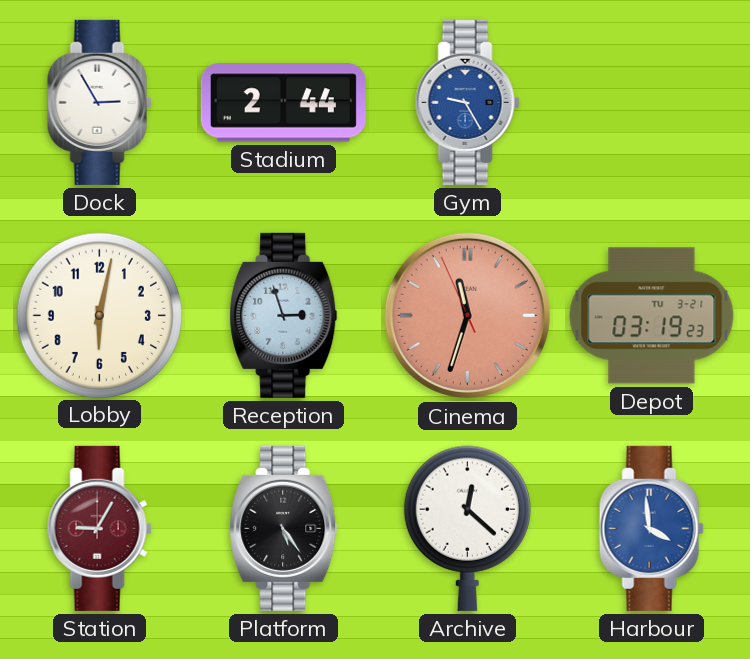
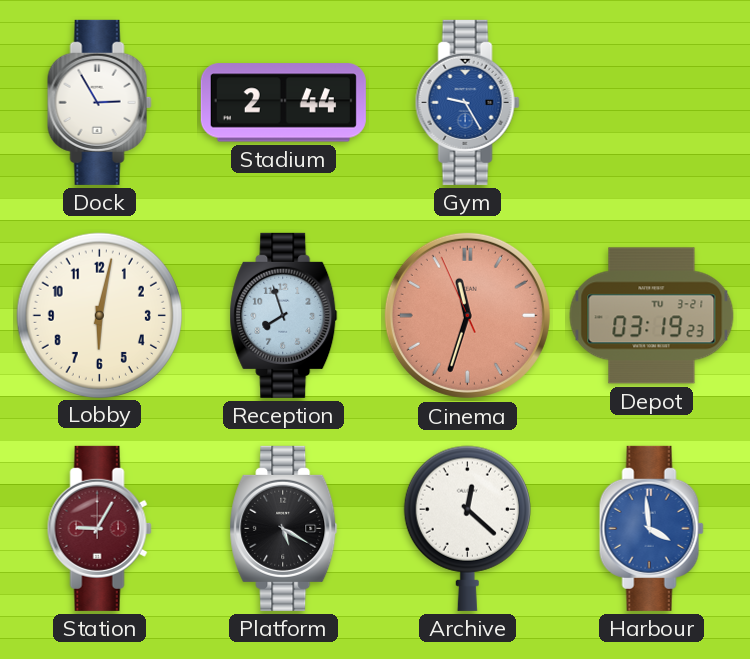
Reception: 2:57 -> 7:57
Platform: 5:24 -> 5:20
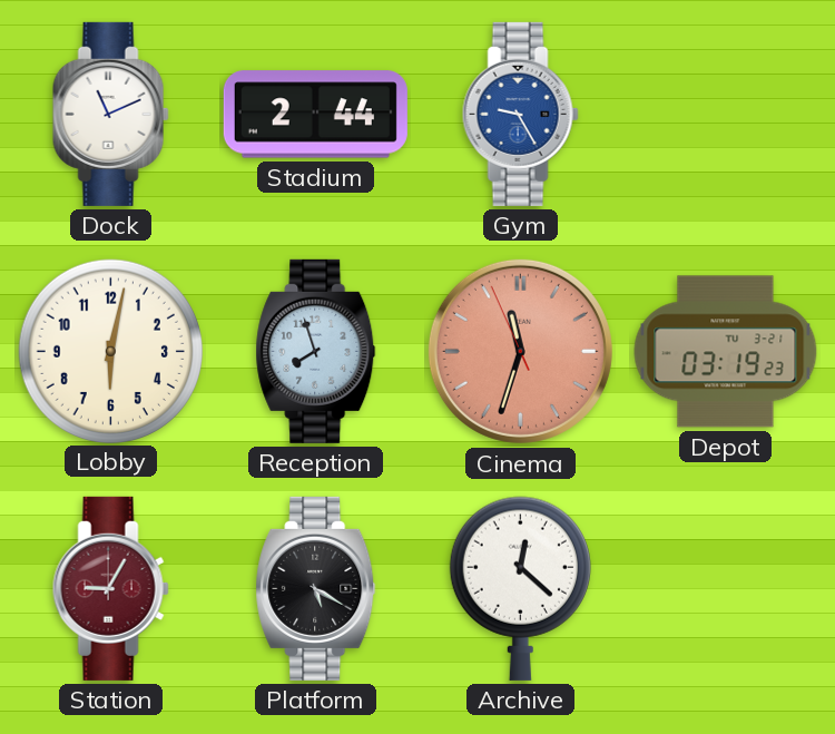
Dock: 2:55 -> 11:11
Harbour: 3:59 -> none
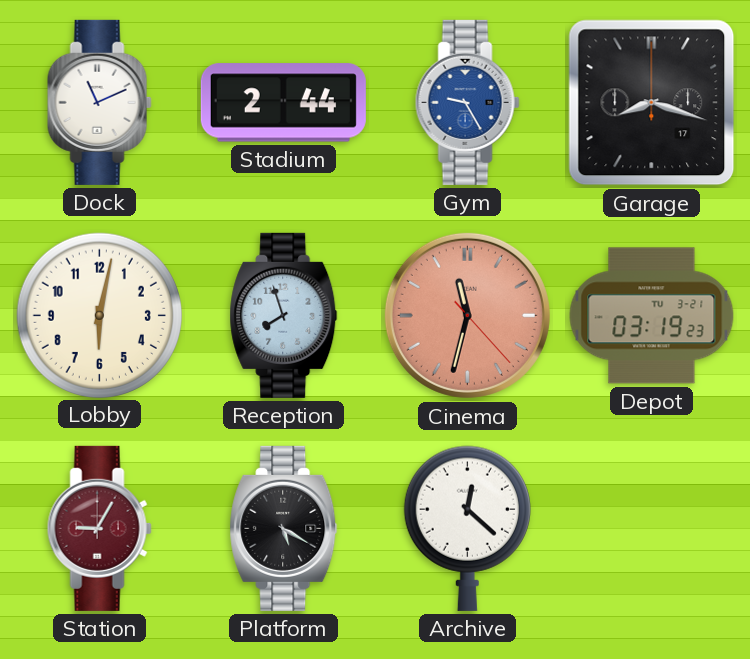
Garage: none -> 8:18
Cinema: 11:32:56 -> 11:32:23
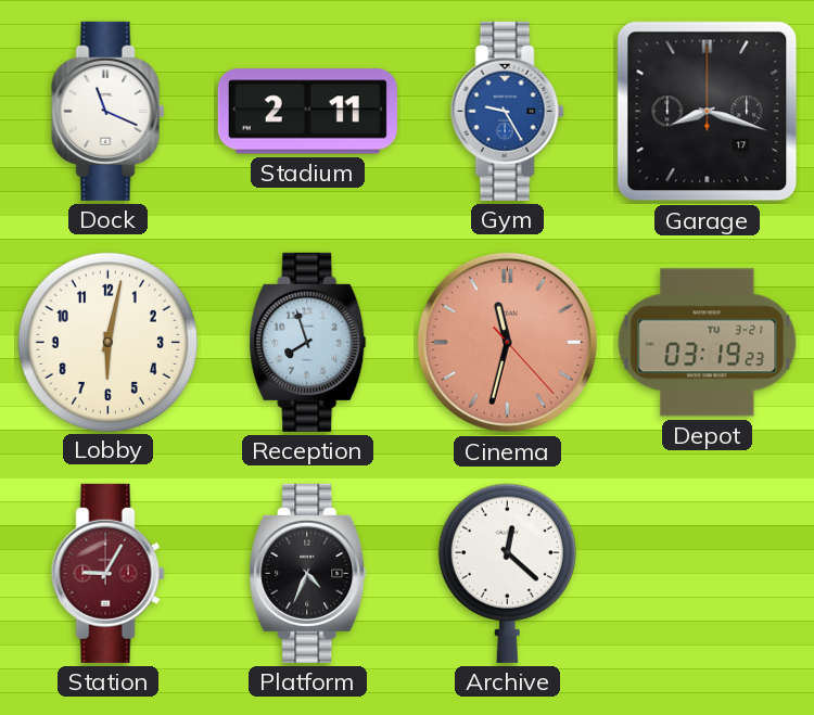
Dock: 11:11 -> 11:19
Stadium: 2:44 -> 2:11
Platform: 5:20 -> 4:34
